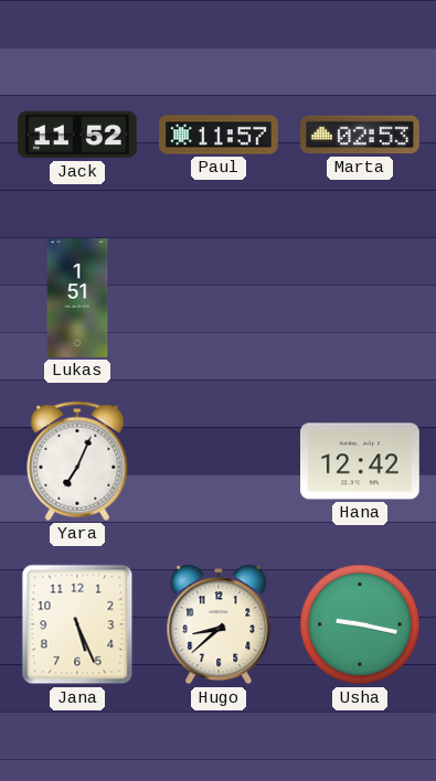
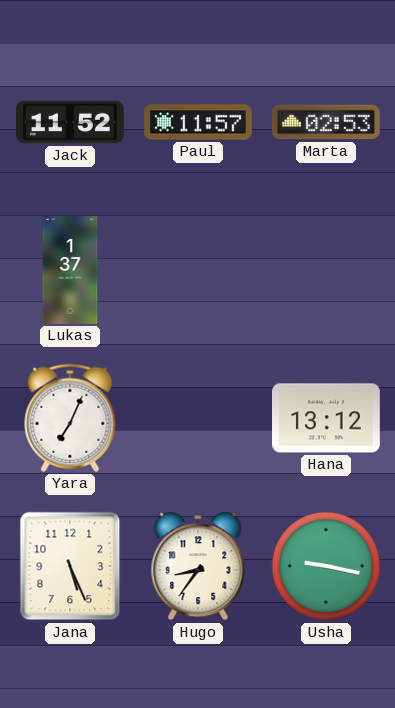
Lukas: 1:51 -> 1:37
Hana: 12:42 -> 13:12
Hugo: 8:38 -> 8:36
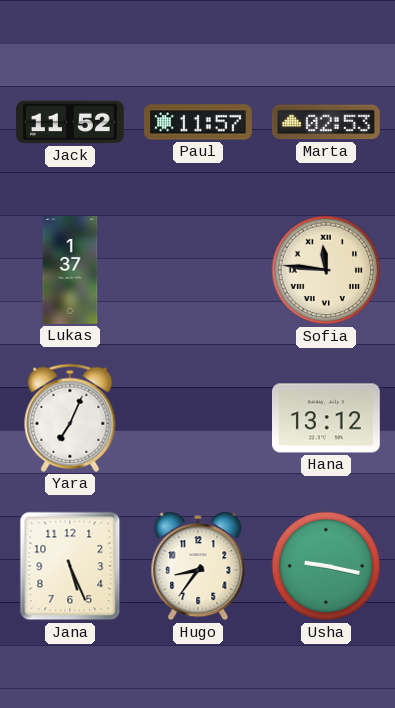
Sofia: none -> 11:46
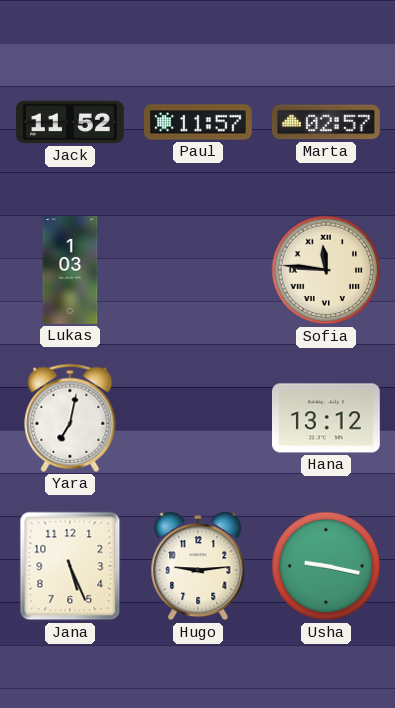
Marta: 02:53 -> 02:57
Lukas: 1:37 -> 1:03
Yara: 7:04 -> 7:02
Hugo: 8:36 -> 9:14
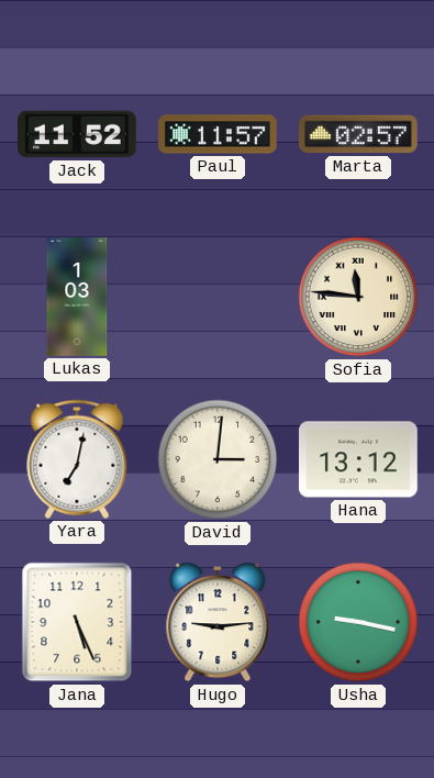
David: none -> 3:01
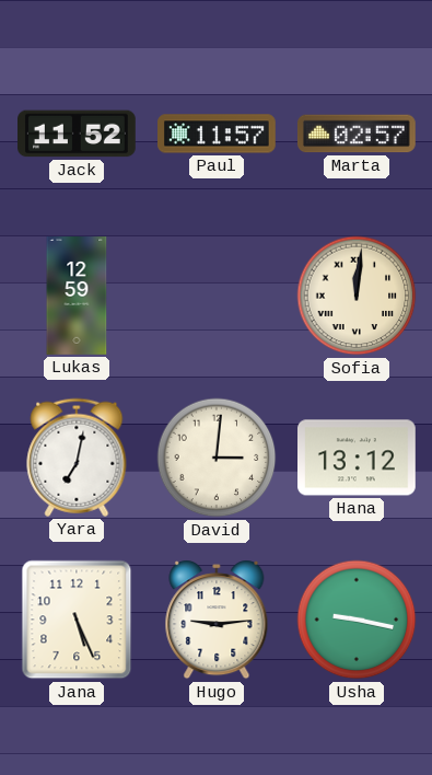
Lukas: 1:03 -> 12:59
Sofia: 11:46 -> 12:01
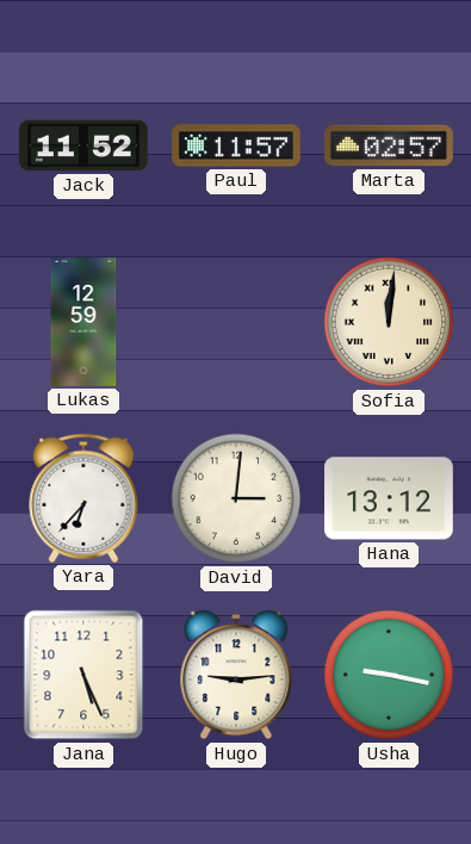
Yara: 7:02 -> 6:37
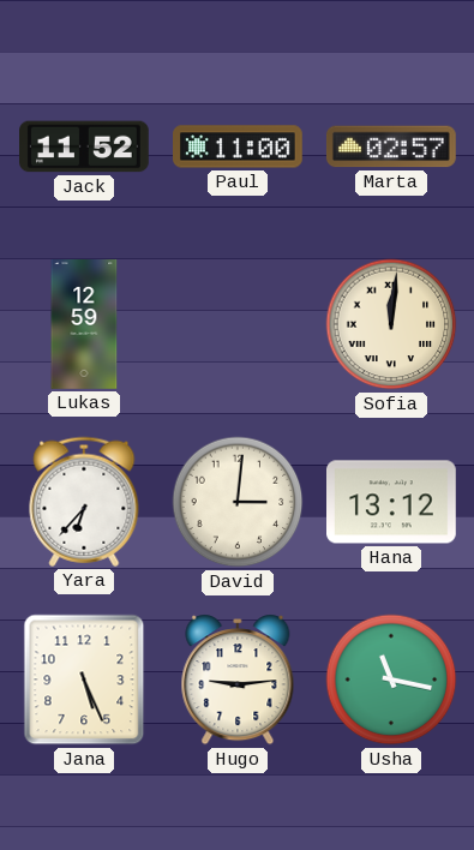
Paul: 11:57 -> 11:00
Usha: 9:17 -> 11:17
